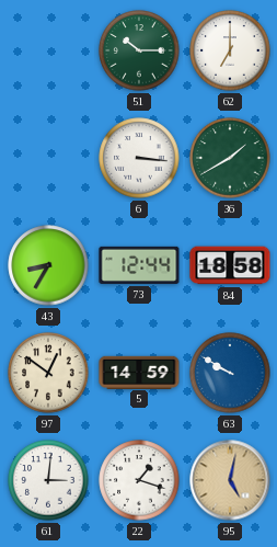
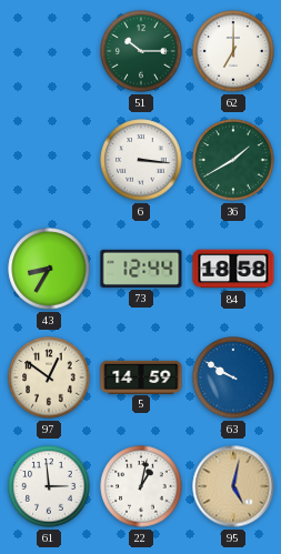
61: 3:01 -> 2:59
22: 1:18 -> 1:02
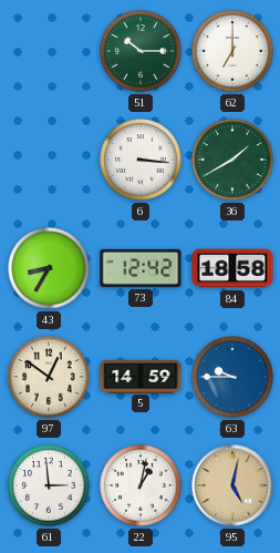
73: 12:44 -> 12:42
63: 9:50 -> 9:45
